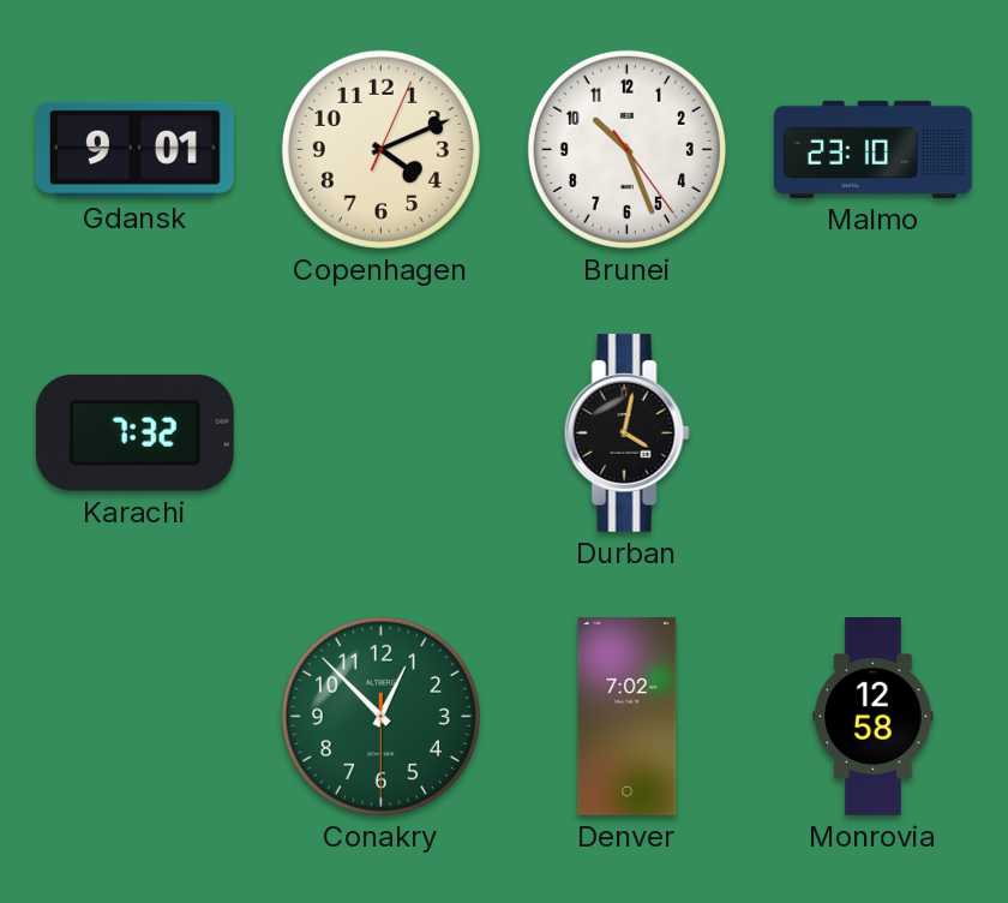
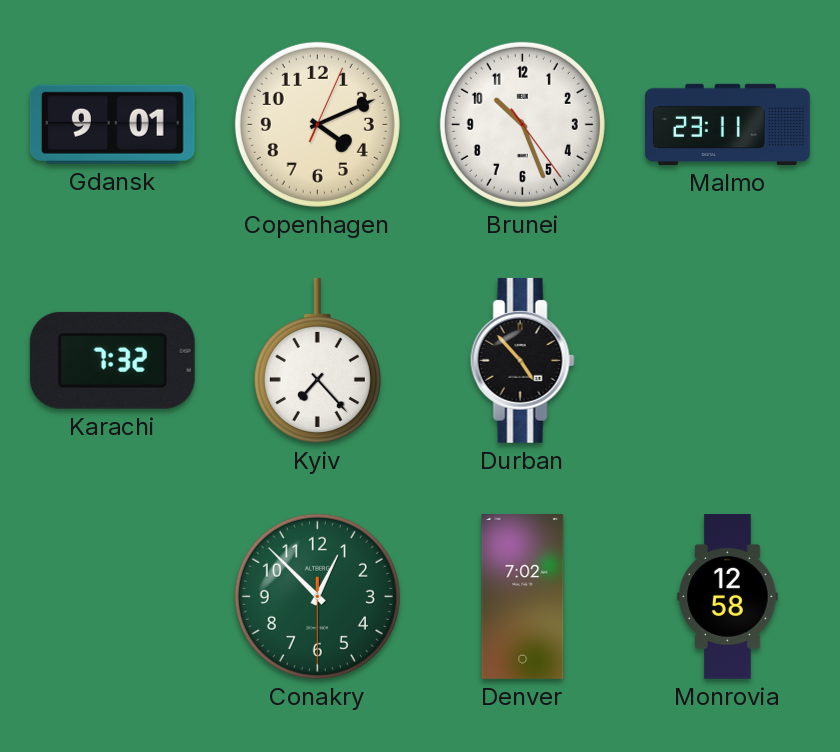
Malmo: 23:10 -> 23:11
Kyiv: none -> 7:23
Durban: 4:02 -> 4:53
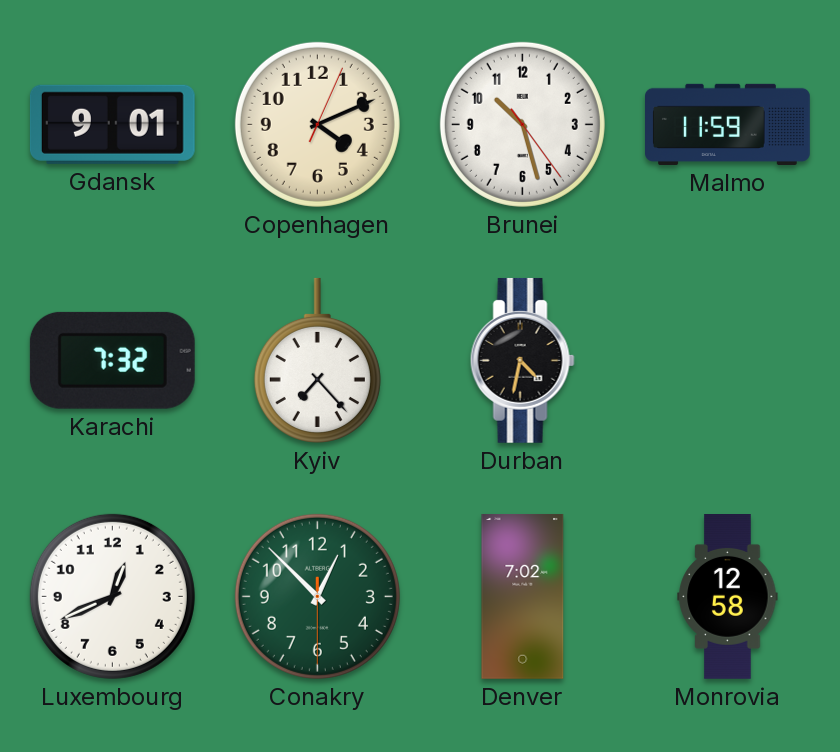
Brunei: 10:26 -> 10:27
Malmo: 23:11 -> 11:59
Durban: 4:53 -> 4:32
Luxembourg: none -> 12:41
